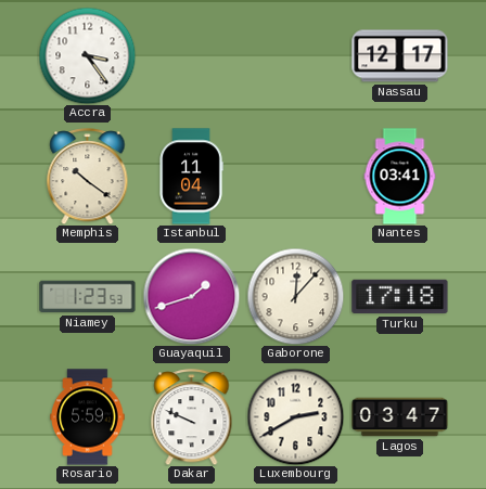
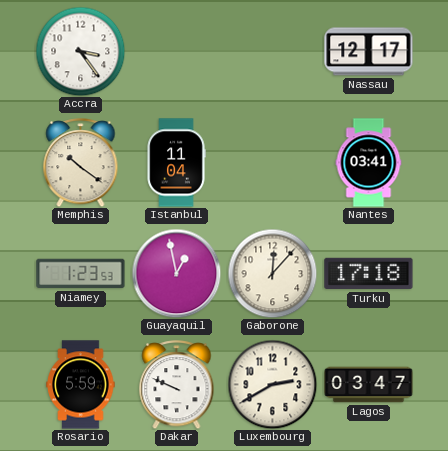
Guayaquil: 1:42 -> 12:58
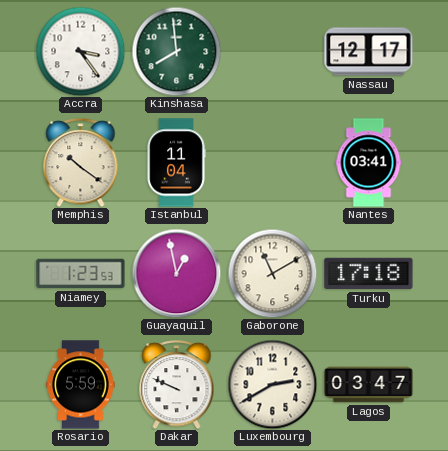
Kinshasa: none -> 7:59
Gaborone: 12:07 -> 11:10
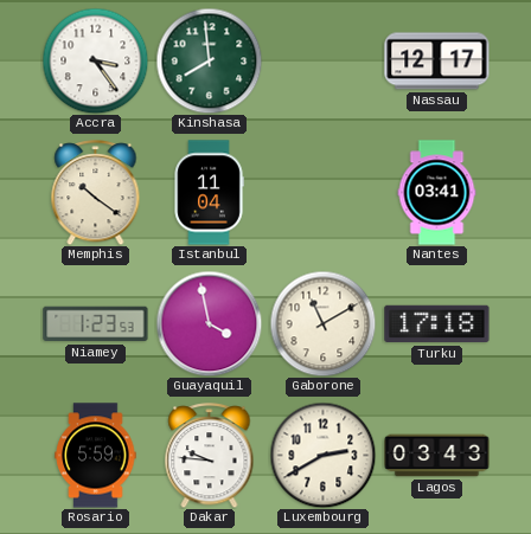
Guayaquil: 12:58 -> 3:58
Dakar: 9:49 -> 9:46
Lagos: 03:47 -> 03:43
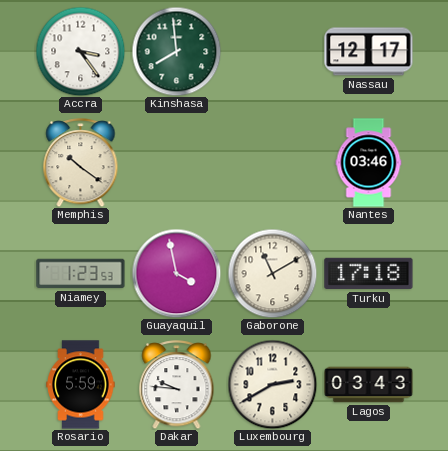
Istanbul: 11:04 -> none
Nantes: 03:41 -> 03:46
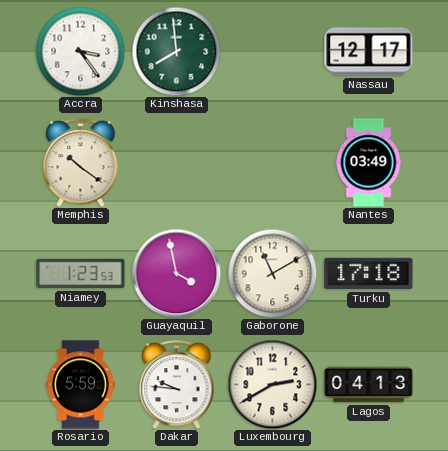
Nantes: 03:46 -> 03:49
Lagos: 03:43 -> 04:13
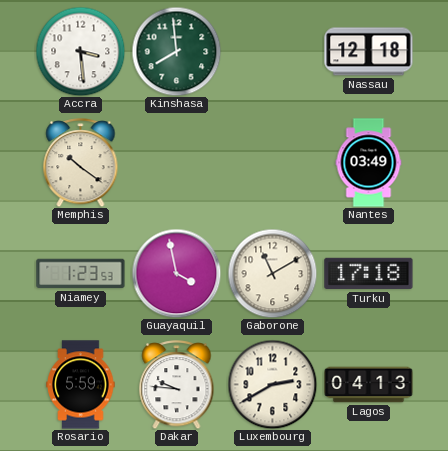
Accra: 3:24 -> 3:29
Nassau: 12:17 -> 12:18
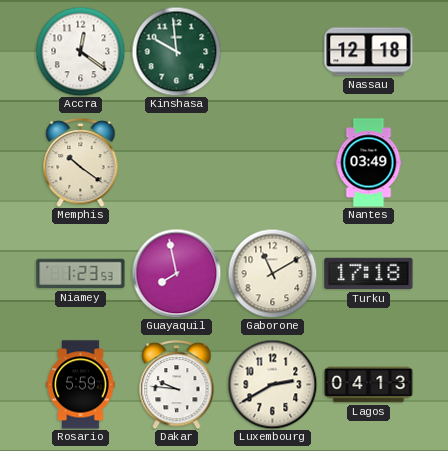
Accra: 3:29 -> 12:21
Kinshasa: 7:59 -> 9:59
Guayaquil: 3:58 -> 7:58
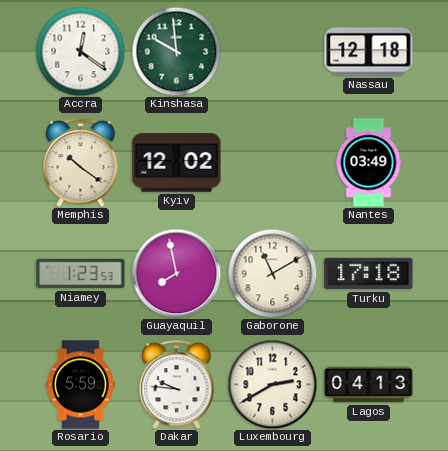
Kyiv: none -> 12:02
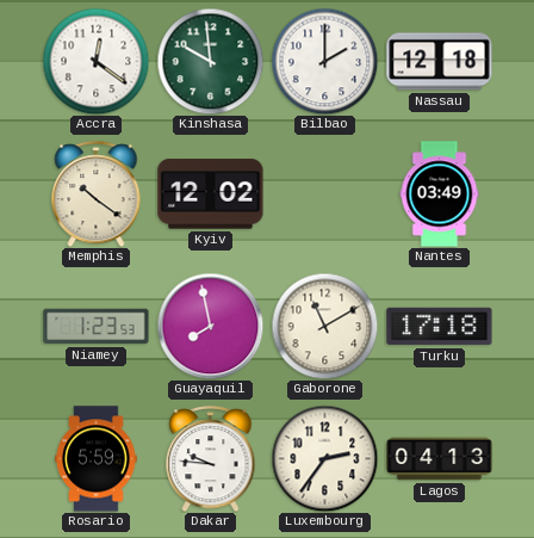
Bilbao: none -> 2:00
Luxembourg: 2:40 -> 2:36
